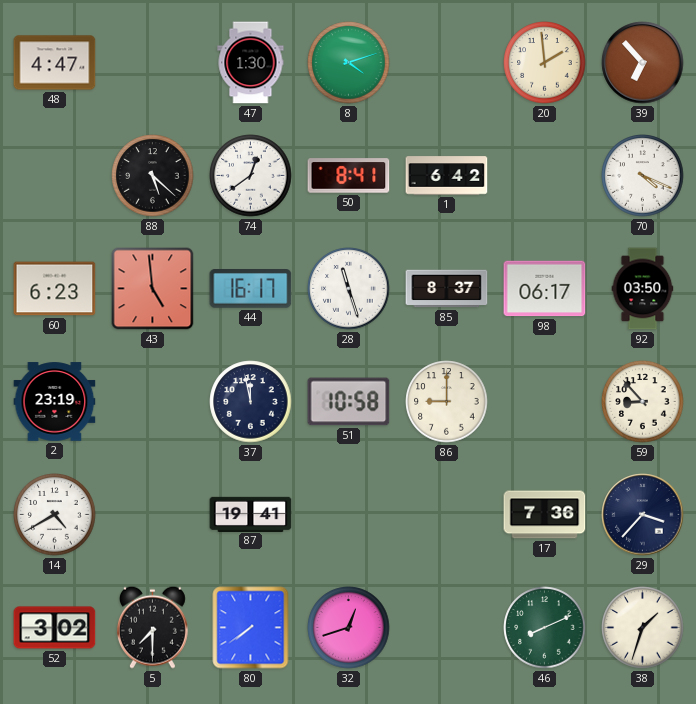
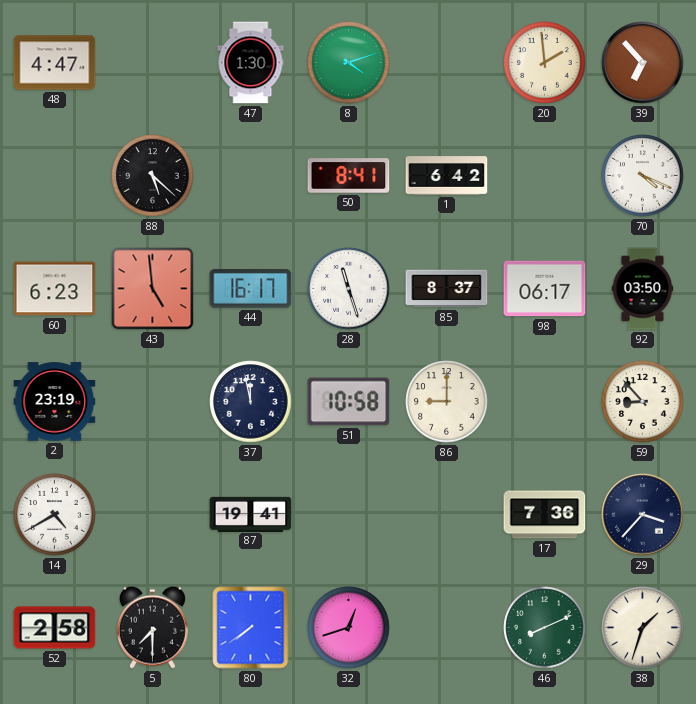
74: 12:39 -> none
52: 3:02 -> 2:58
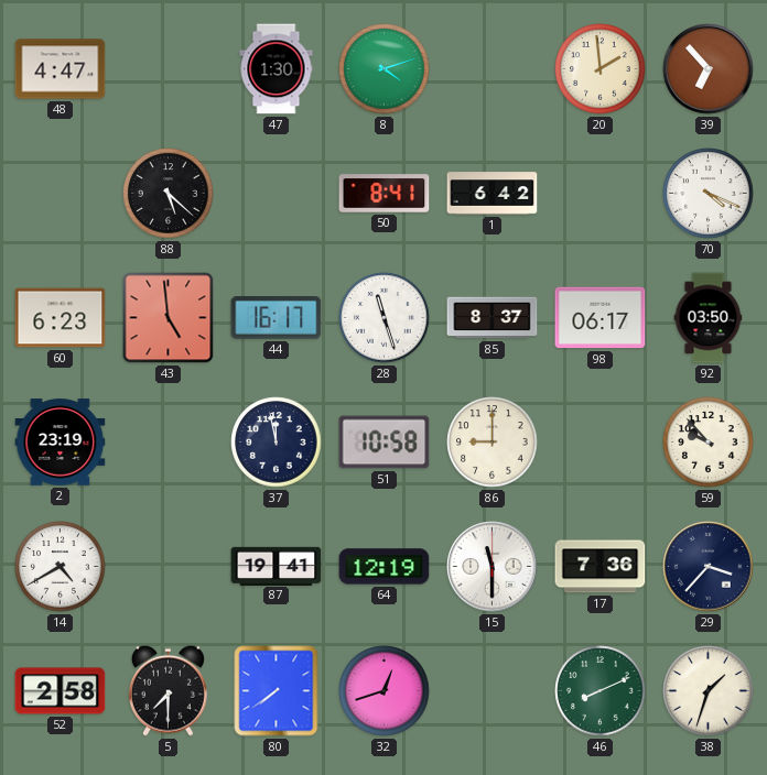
59: 8:53 -> 9:53
64: none -> 12:19
15: none -> 11:30
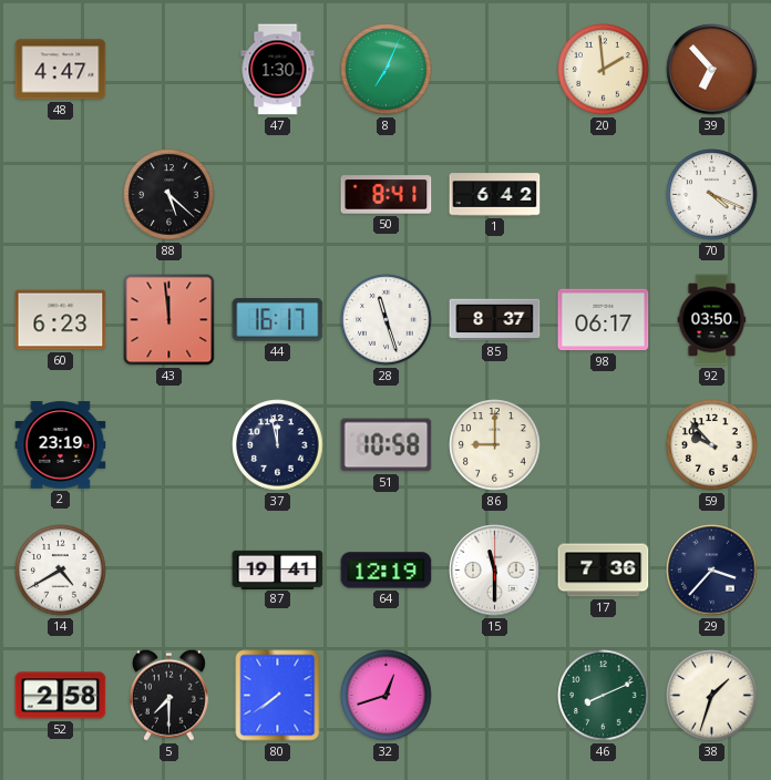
8: 4:12 -> 7:04
43: 4:59 -> 11:59
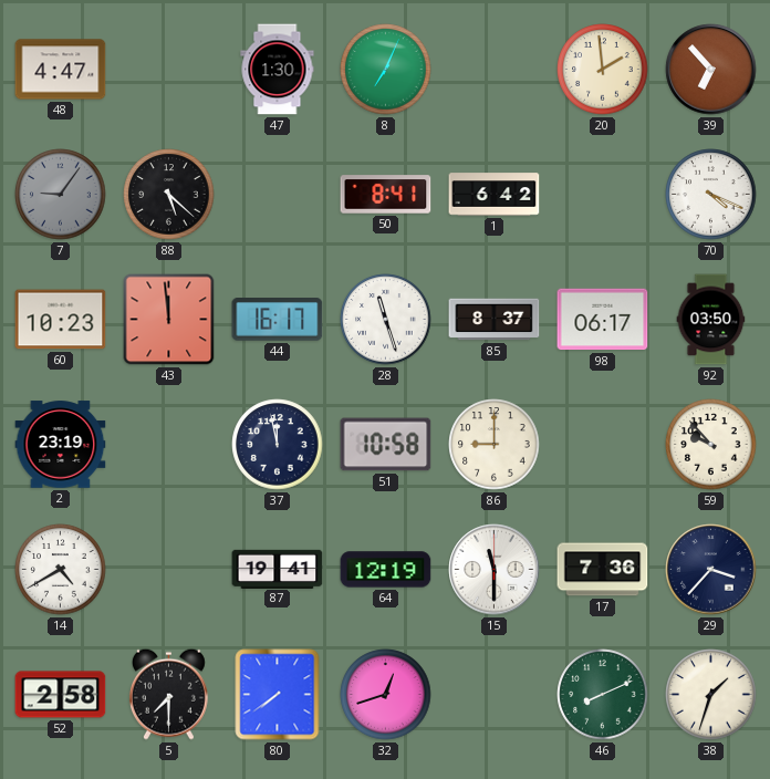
7: none -> 9:06
60: 6:23 -> 10:23
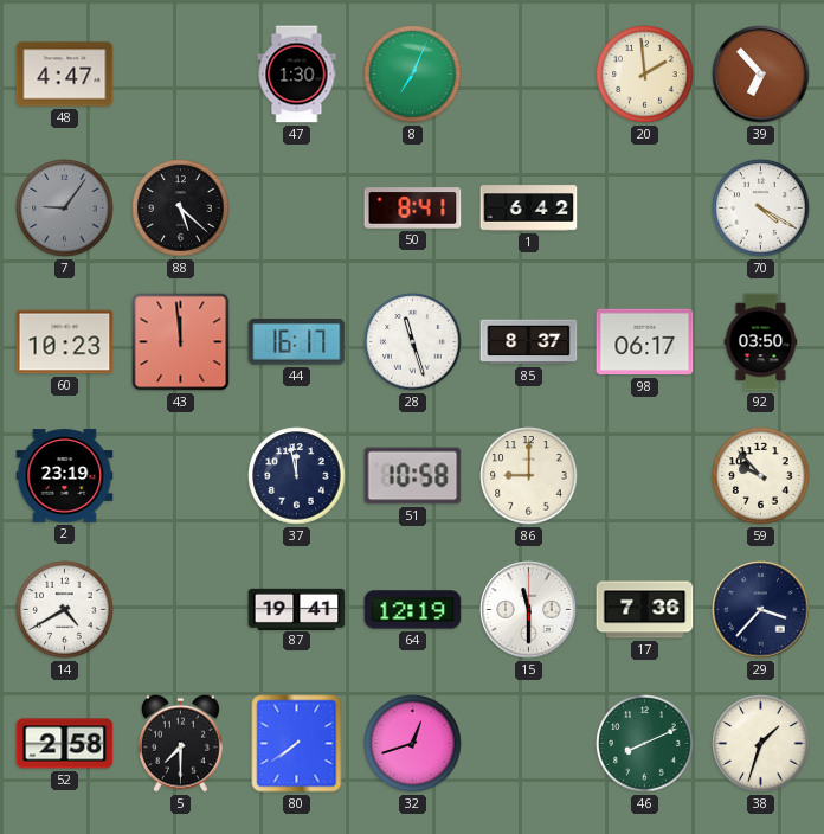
70: 4:19 -> 4:20
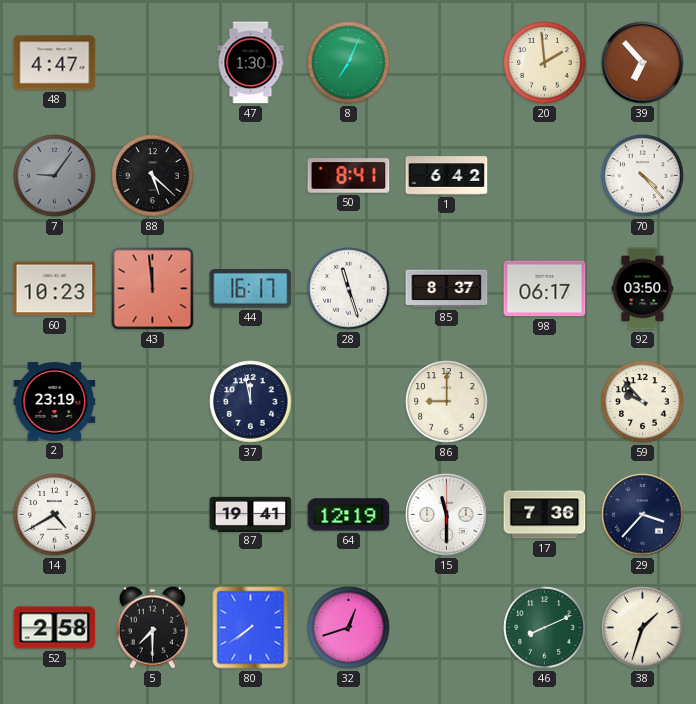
70: 4:20 -> 4:23
51: 10:58 -> none
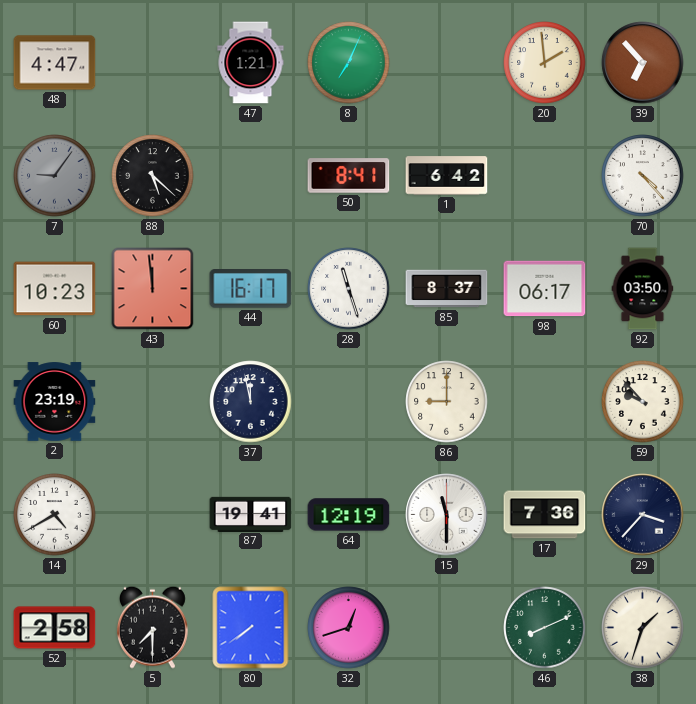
47: 1:30 -> 1:21
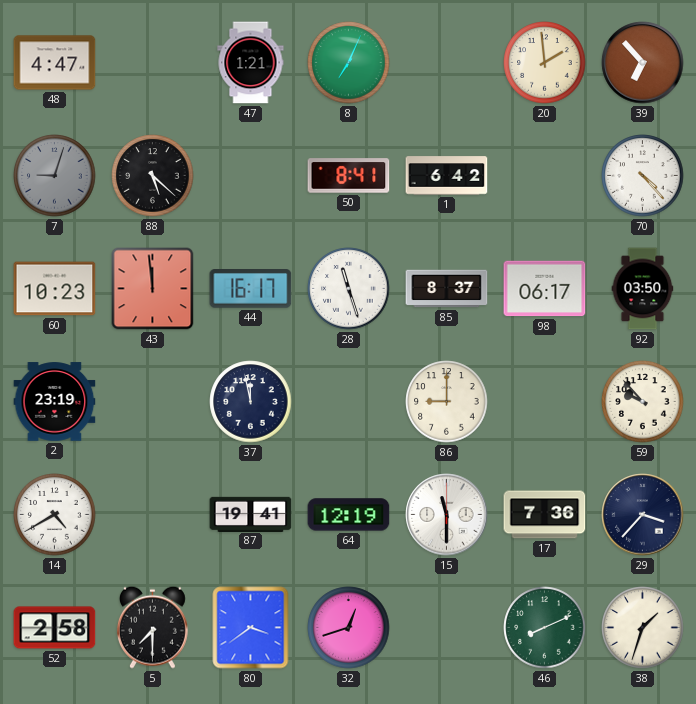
7: 9:06 -> 9:03
80: 7:39 -> 3:39
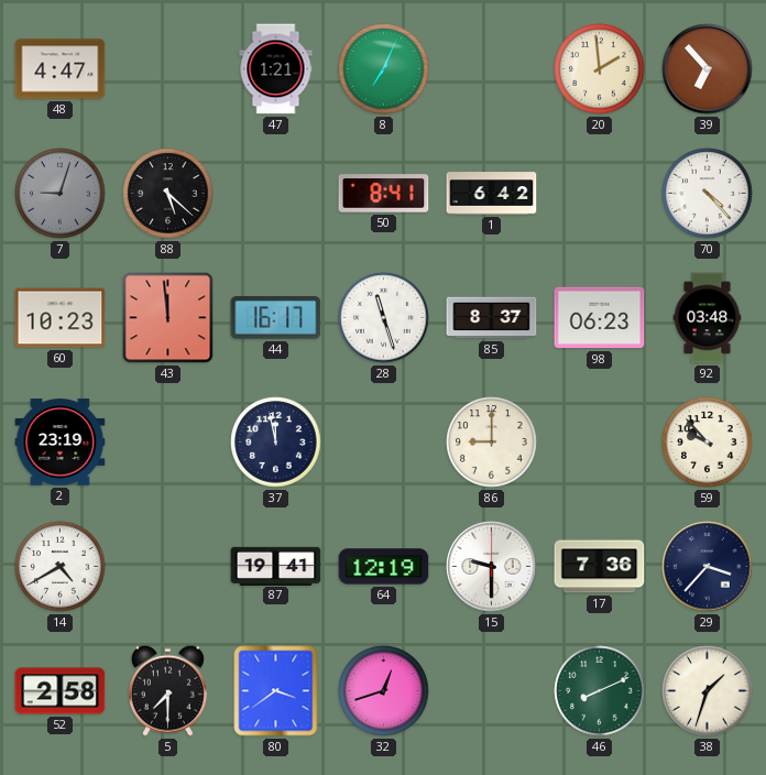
98: 06:17 -> 06:23
92: 03:50 -> 03:48
15: 11:30 -> 9:30
